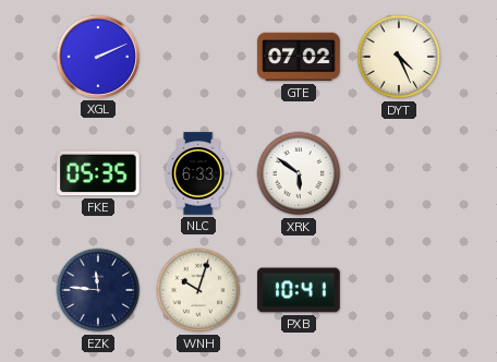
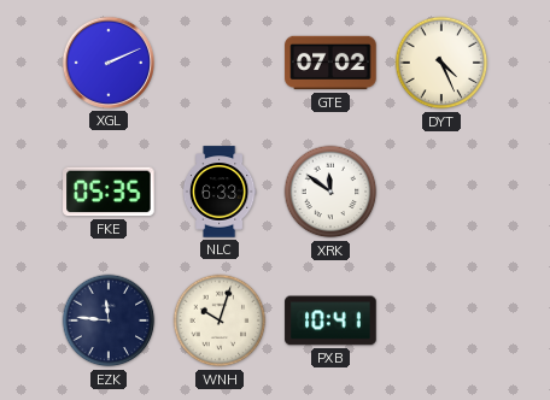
XRK: 5:51 -> 11:51
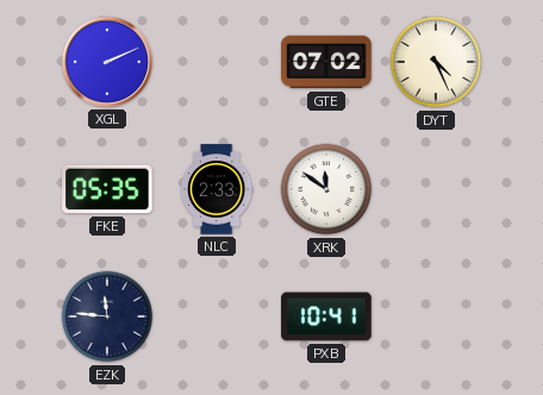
NLC: 6:33 -> 2:33
WNH: 10:03 -> none
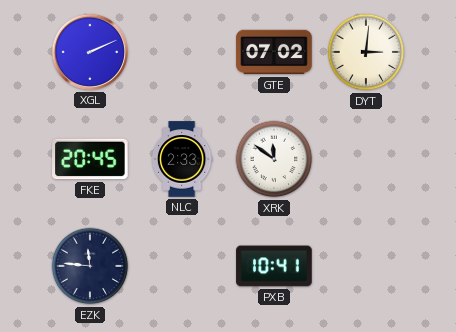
DYT: 4:26 -> 3:01
FKE: 05:35 -> 20:45
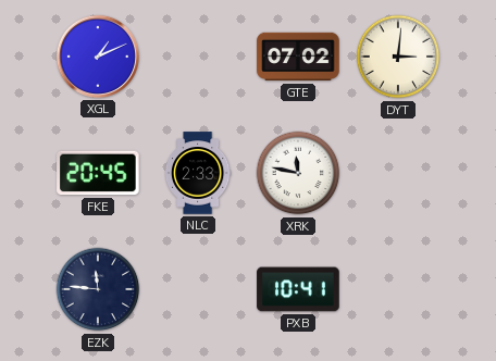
XGL: 2:11 -> 1:11
XRK: 11:51 -> 11:47
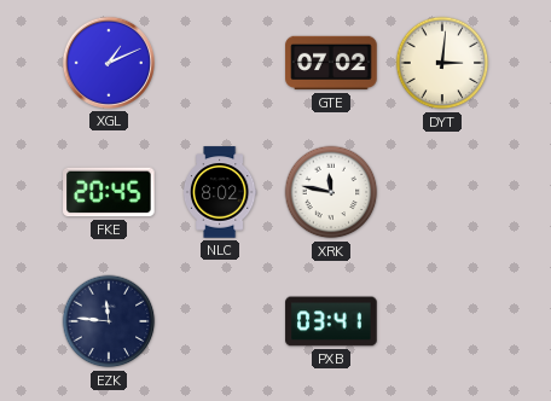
NLC: 2:33 -> 8:02
PXB: 10:41 -> 03:41
